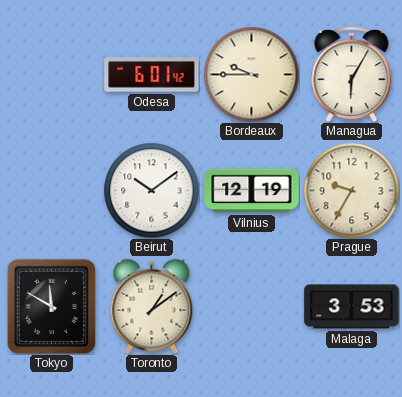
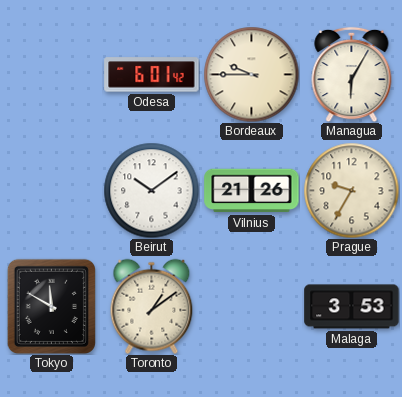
Vilnius: 12:19 -> 21:26
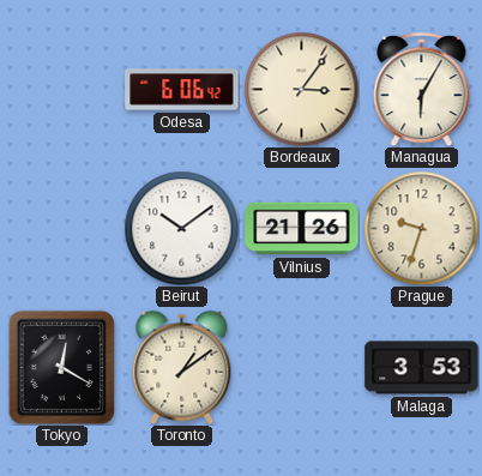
Odesa: 6:01 -> 6:06
Bordeaux: 9:45 -> 3:06
Prague: 9:35 -> 9:33
Tokyo: 11:50 -> 12:20
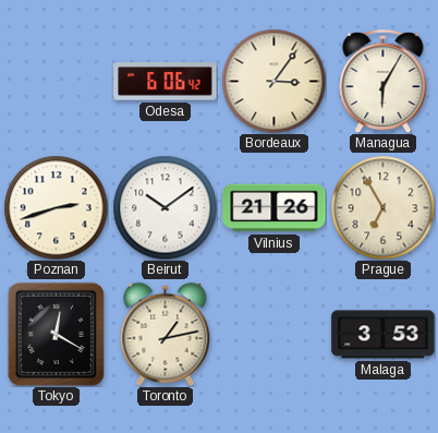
Poznan: none -> 2:42
Prague: 9:33 -> 6:55
Toronto: 1:09 -> 1:13
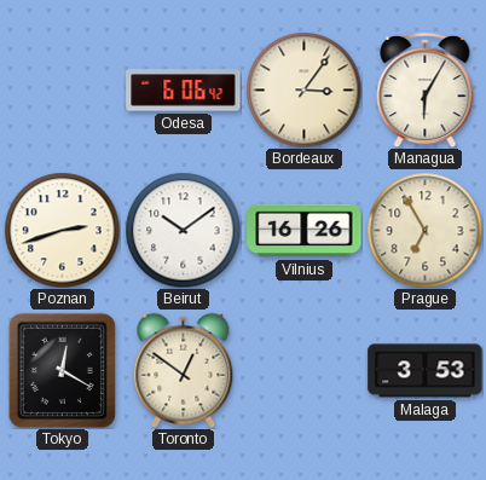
Vilnius: 21:26 -> 16:26
Toronto: 1:13 -> 12:51
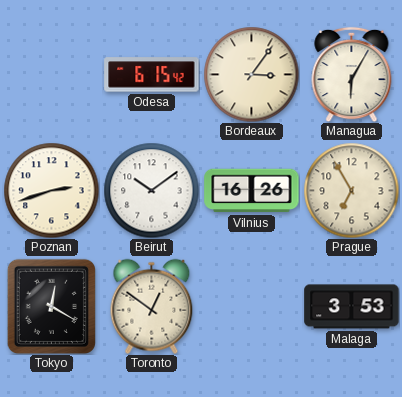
Odesa: 6:06 -> 6:15
